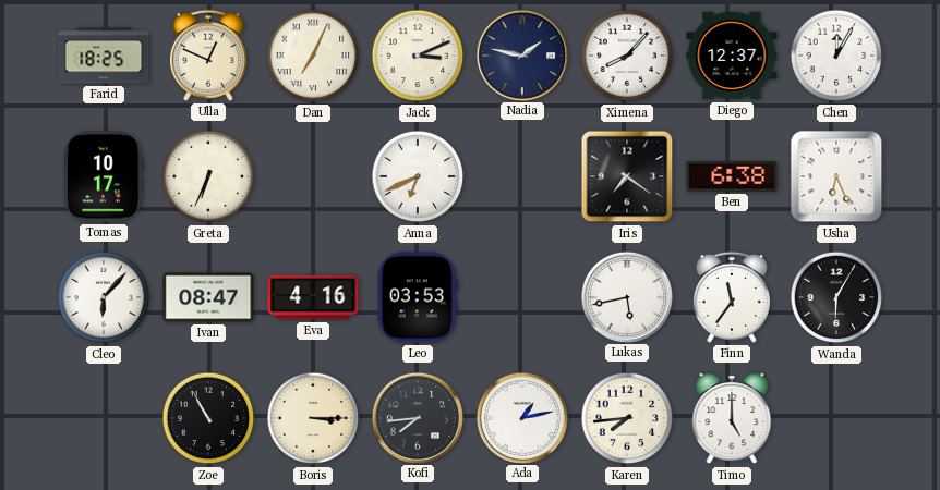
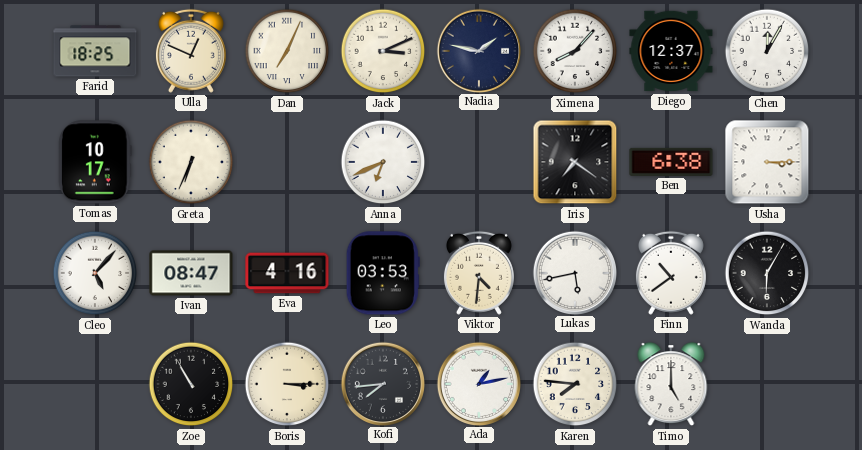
Usha: 6:26 -> 3:15
Cleo: 6:07 -> 5:07
Viktor: none -> 4:31
Finn: 11:36 -> 10:39
Karen: 7:44 -> 7:46
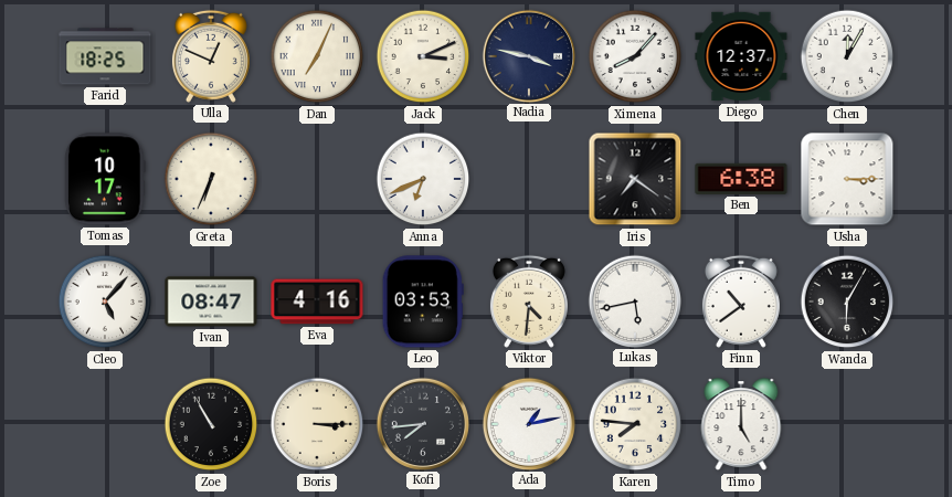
Nadia: 1:47 -> 3:47
